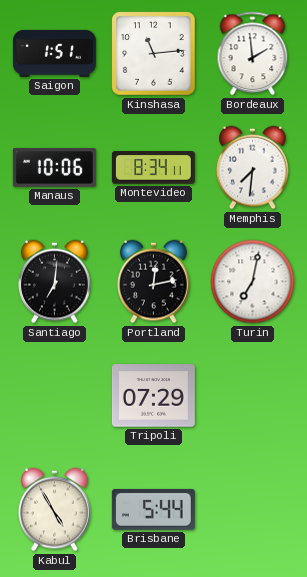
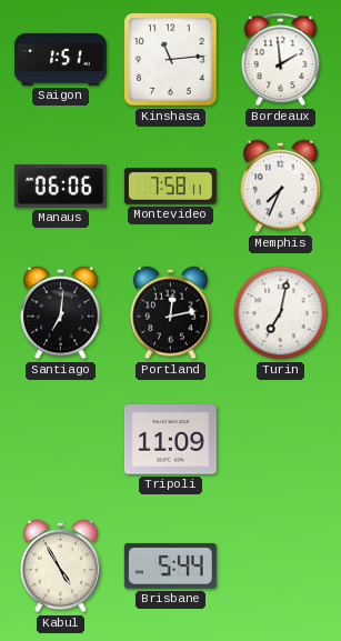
Manaus: 10:06 -> 06:06
Montevideo: 8:34 -> 7:58
Memphis: 7:31 -> 7:34
Tripoli: 07:29 -> 11:09
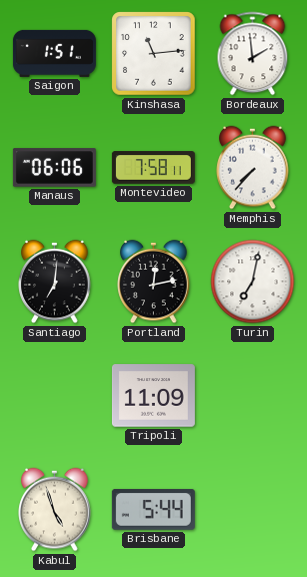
Memphis: 7:34 -> 7:37
Kabul: 4:55 -> 4:57
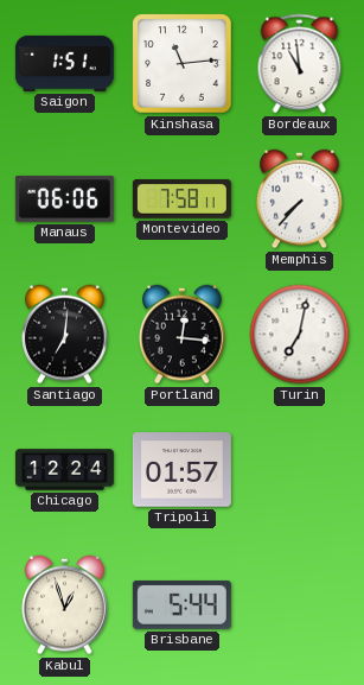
Bordeaux: 1:59 -> 10:59
Portland: 12:13 -> 12:16
Chicago: none -> 12:24
Tripoli: 11:09 -> 01:57
Kabul: 4:57 -> 12:57
